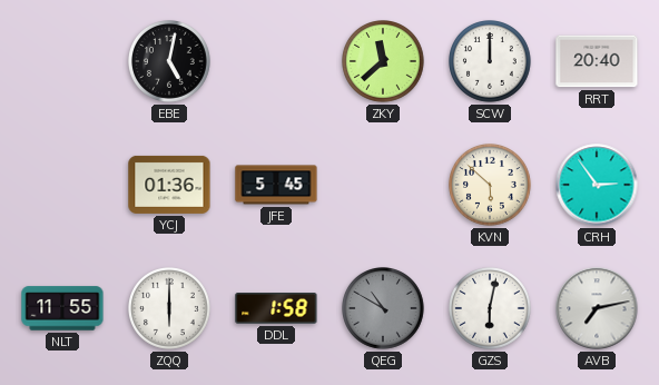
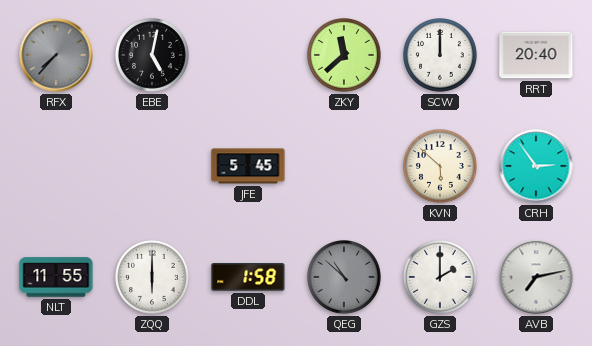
RFX: none -> 7:37
YCJ: 01:36 -> none
QEG: 10:50 -> 10:52
GZS: 6:02 -> 2:00
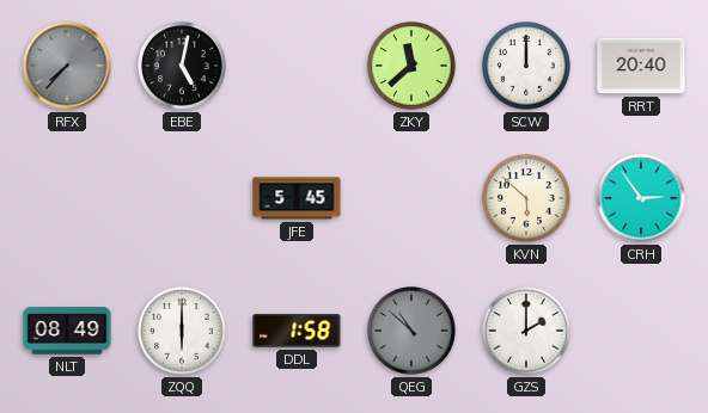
NLT: 11:55 -> 08:49
AVB: 7:13 -> none
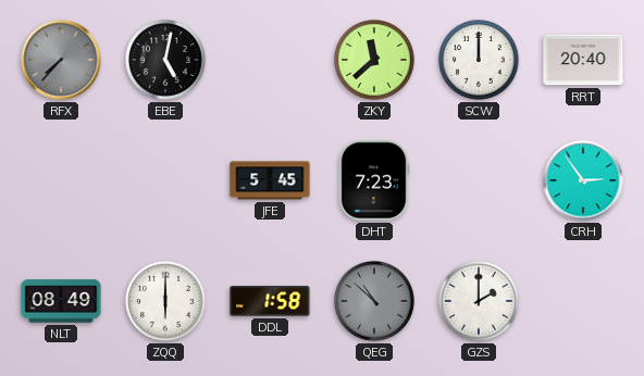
DHT: none -> 7:23
KVN: 5:52 -> none
